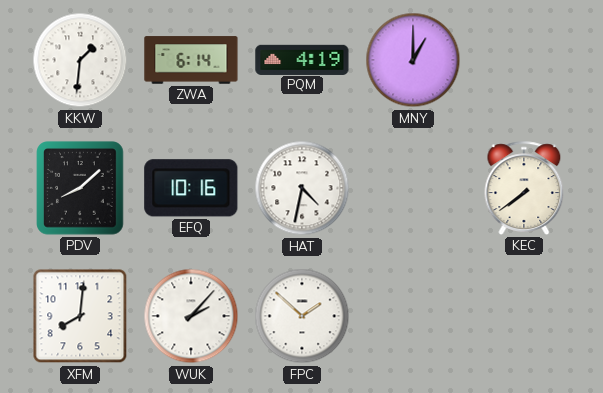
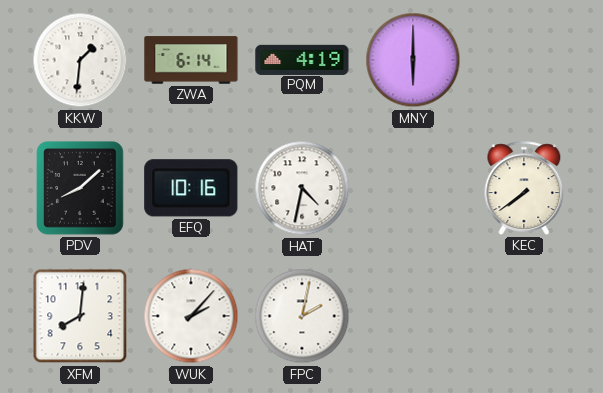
MNY: 1:00 -> 6:00
FPC: 1:52 -> 2:02
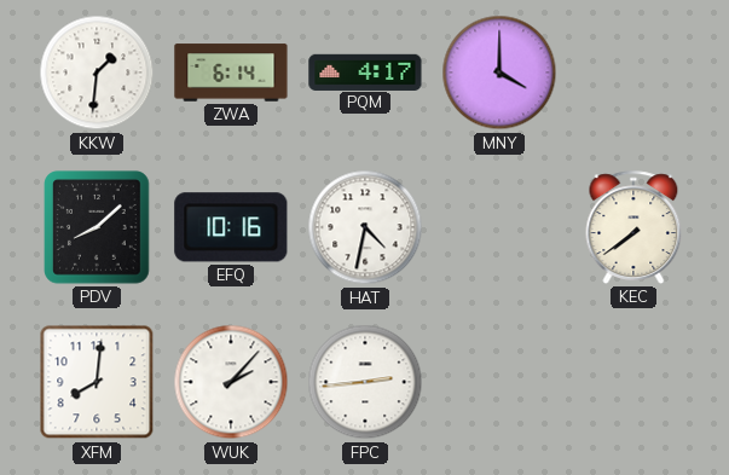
PQM: 4:19 -> 4:17
MNY: 6:00 -> 4:00
FPC: 2:02 -> 2:44
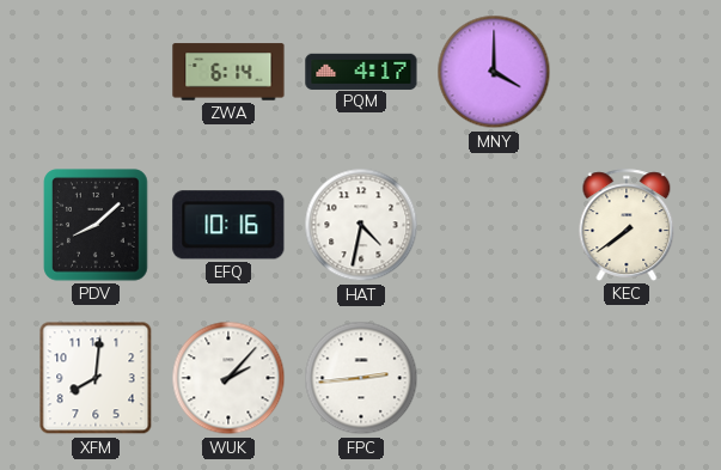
KKW: 1:31 -> none
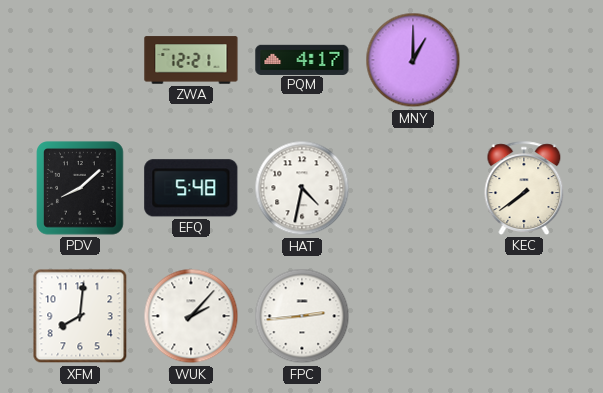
ZWA: 6:14 -> 12:21
MNY: 4:00 -> 1:00
EFQ: 10:16 -> 5:48
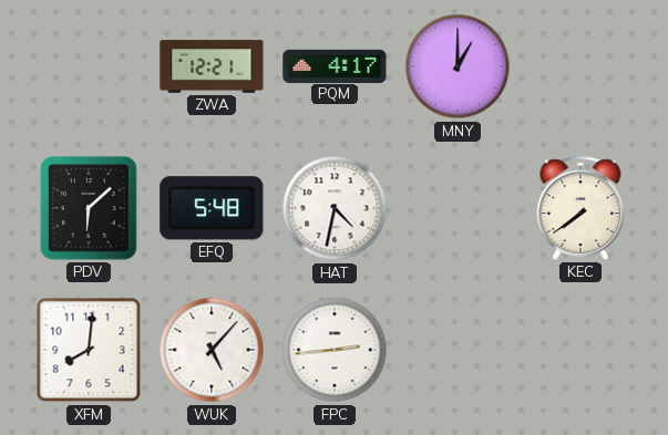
PDV: 8:08 -> 6:08
WUK: 2:07 -> 5:07
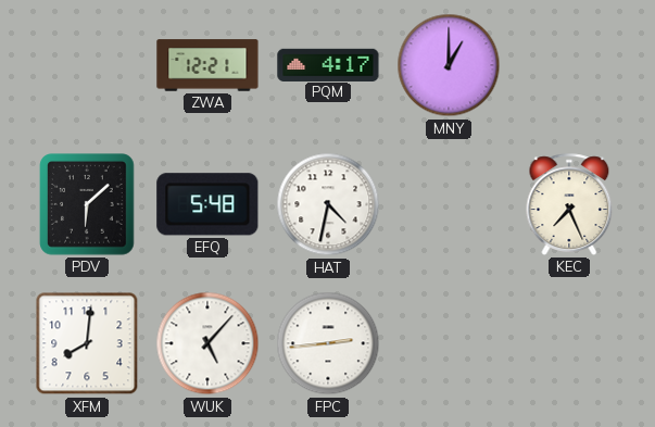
KEC: 7:39 -> 7:26
